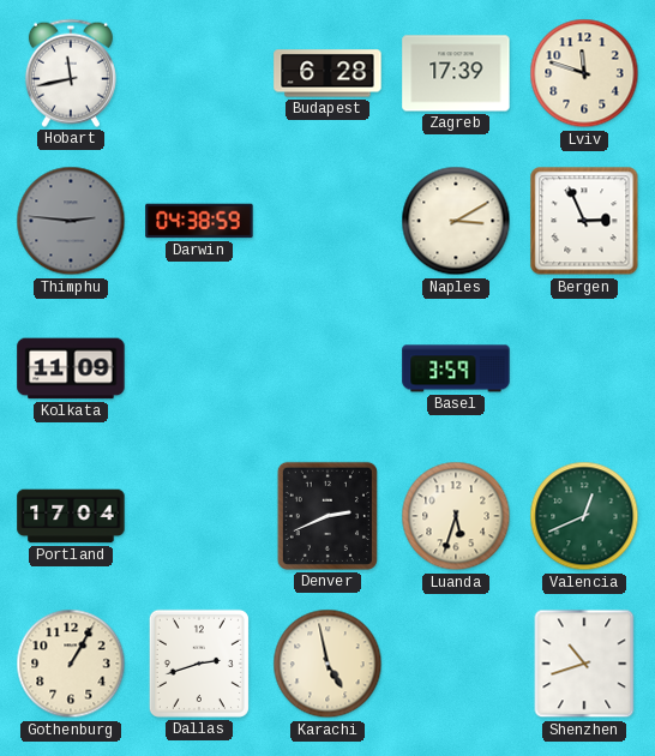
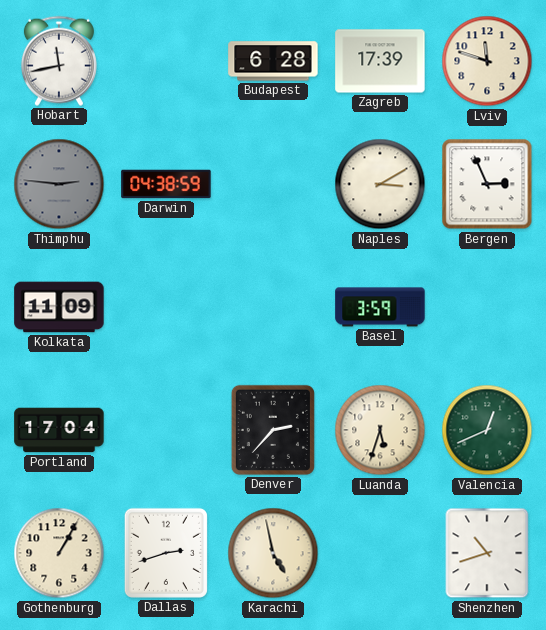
Denver: 2:41 -> 2:37
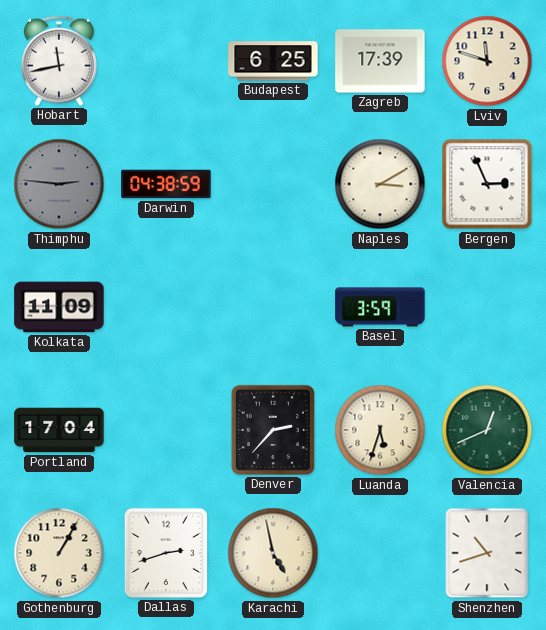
Budapest: 6:28 -> 6:25
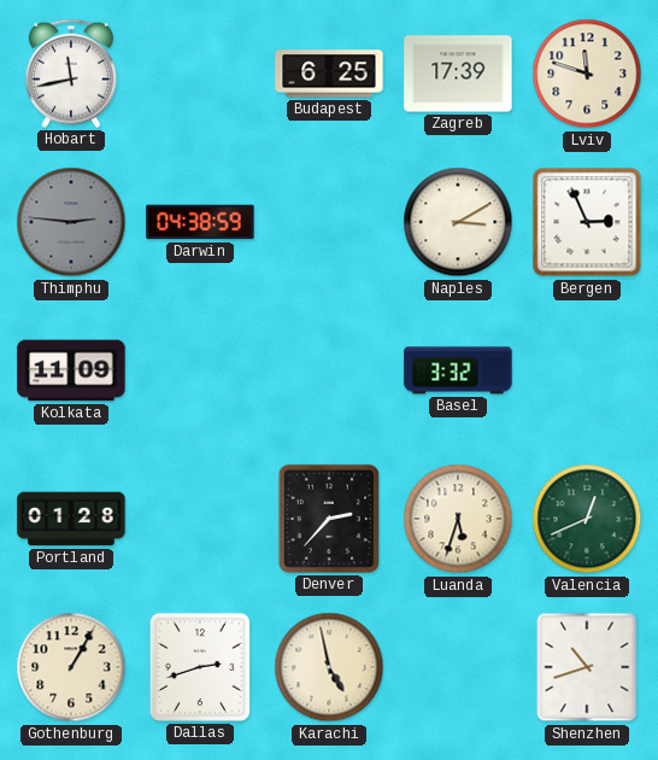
Basel: 3:59 -> 3:32
Portland: 17:04 -> 01:28
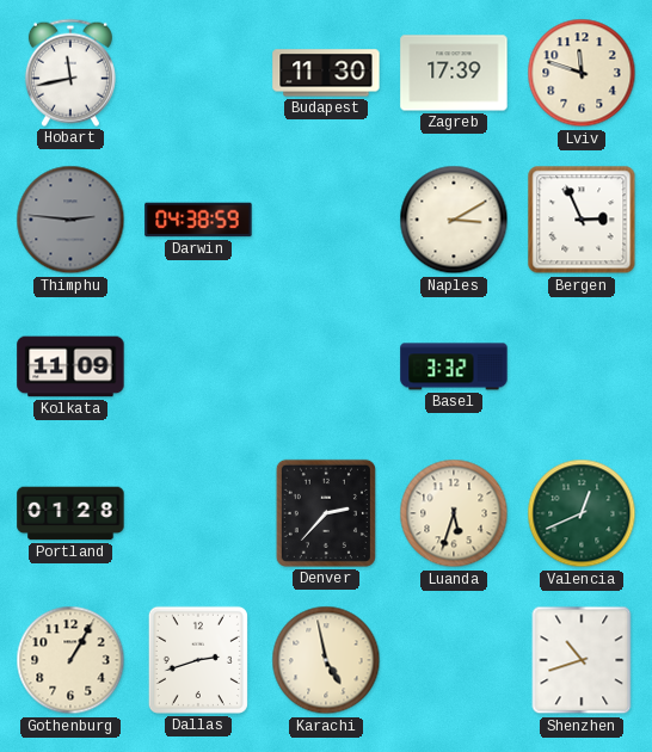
Budapest: 6:25 -> 11:30
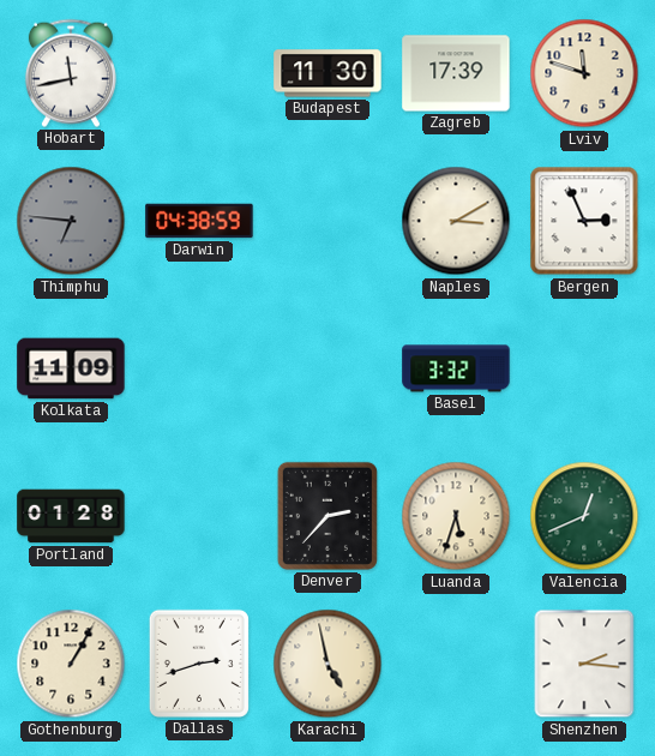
Thimphu: 2:46 -> 6:46
Shenzhen: 10:42 -> 2:16
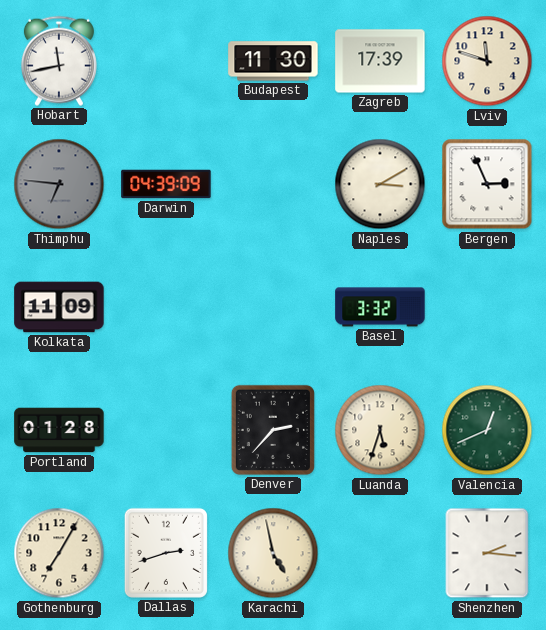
Darwin: 04:38 -> 04:39
Gothenburg: 1:05 -> 7:05
